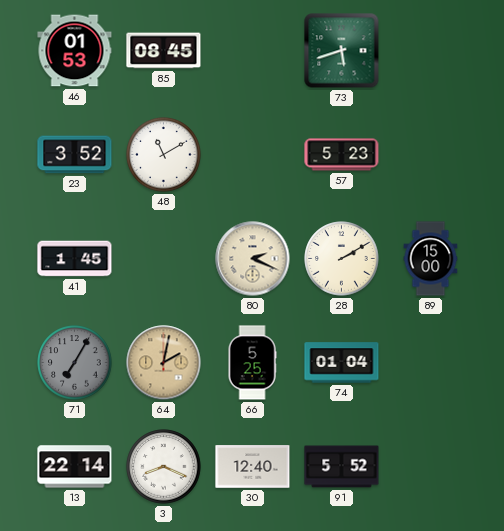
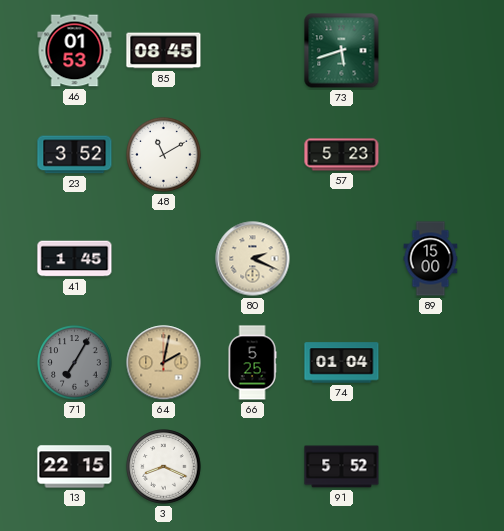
28: 2:10 -> none
13: 22:14 -> 22:15
30: 12:40 -> none
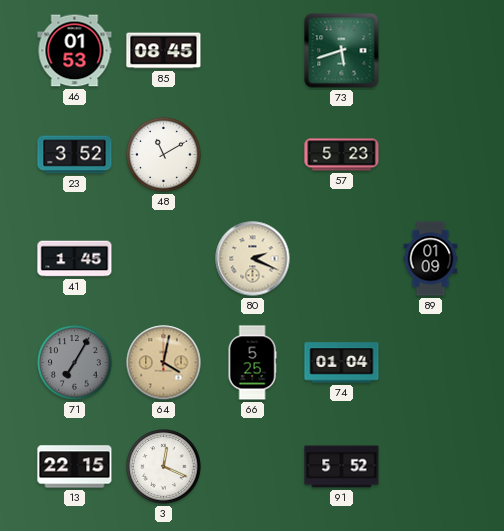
89: 15:00 -> 01:09
64: 2:02 -> 4:02
3: 8:19 -> 12:19
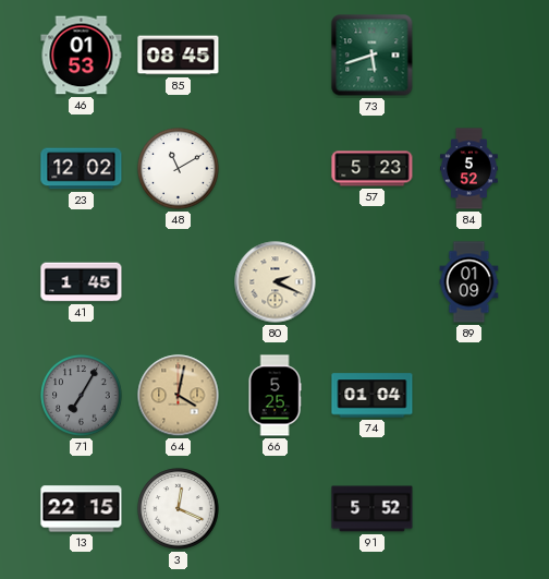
23: 3:52 -> 12:02
84: none -> 5:52
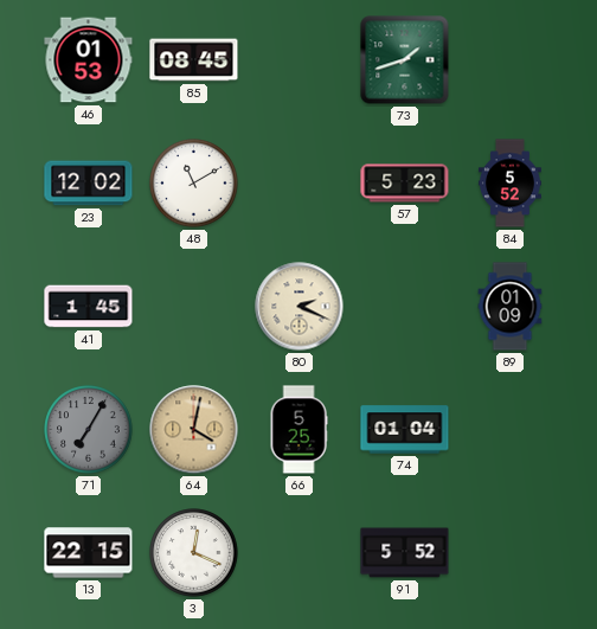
73: 5:42 -> 1:42
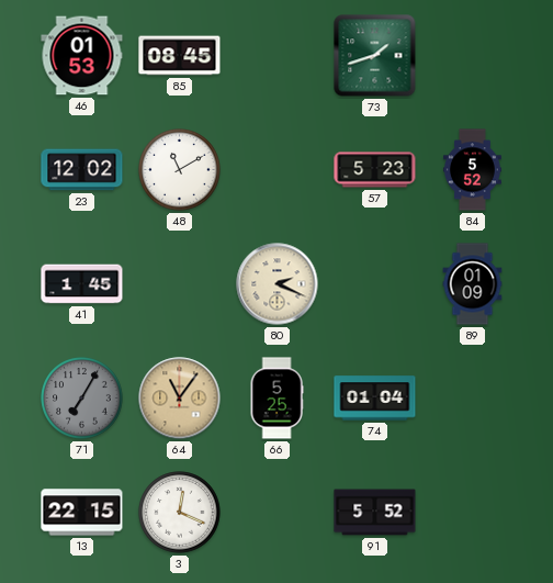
64: 4:02 -> 11:06
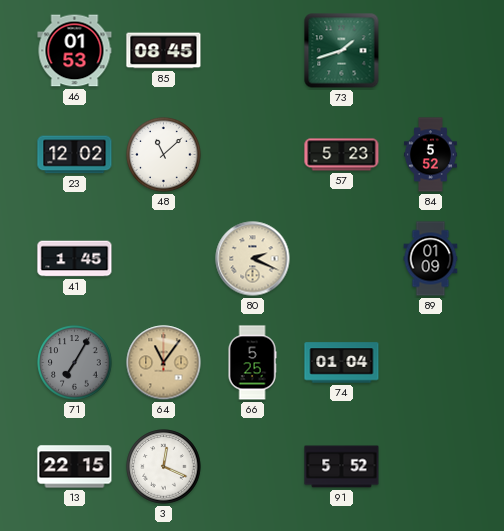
48: 11:10 -> 11:08
